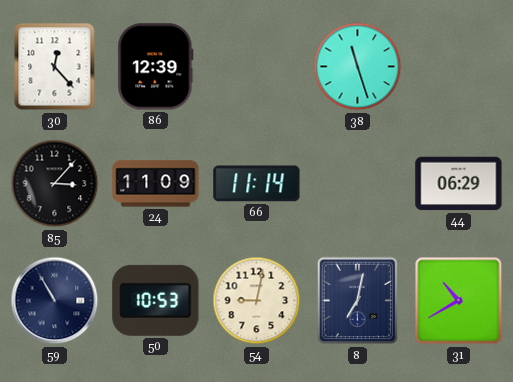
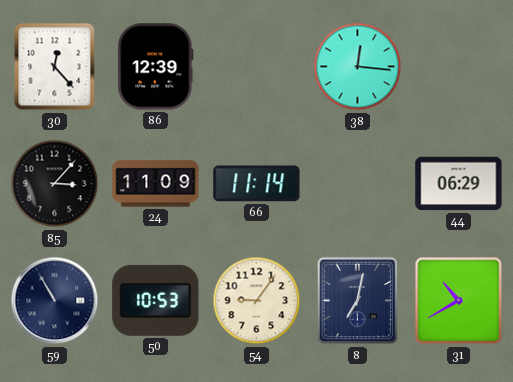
38: 11:27 -> 12:16
54: 9:02 -> 9:06
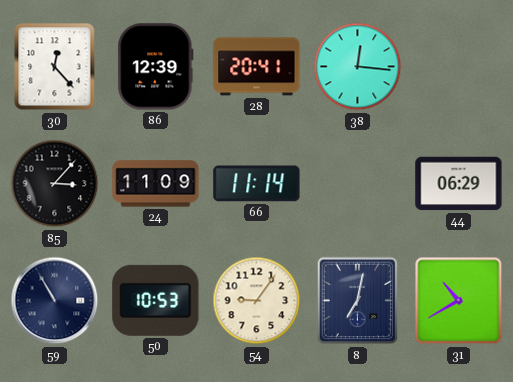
28: none -> 20:41
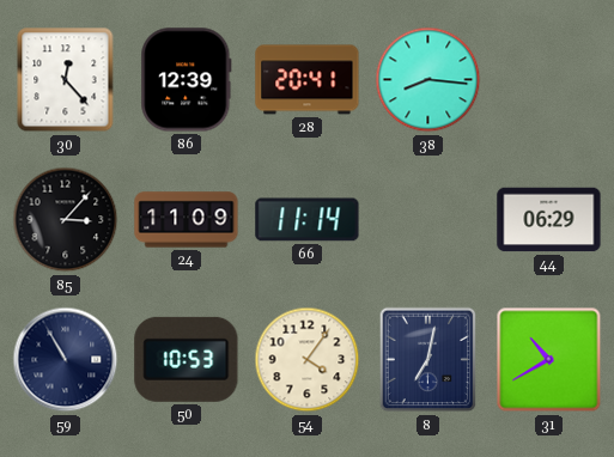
38: 12:16 -> 8:16
54: 9:06 -> 4:06
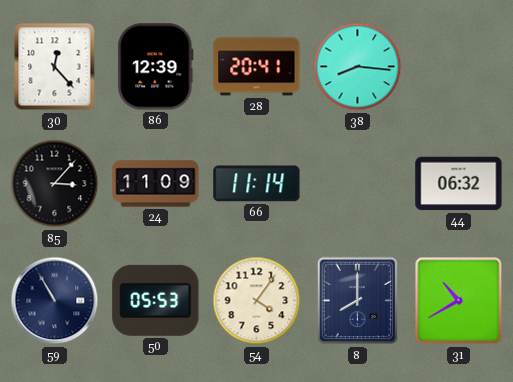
44: 06:29 -> 06:32
50: 10:53 -> 05:53
8: 7:02 -> 8:00
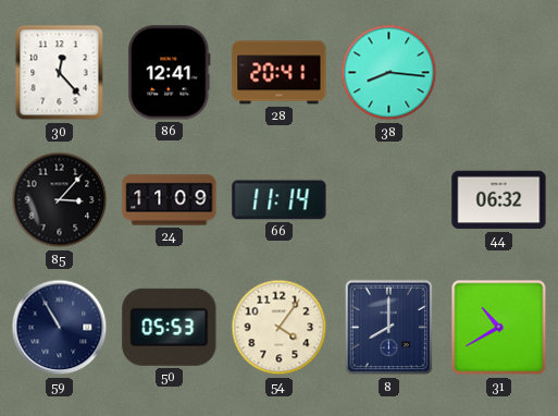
86: 12:39 -> 12:41
